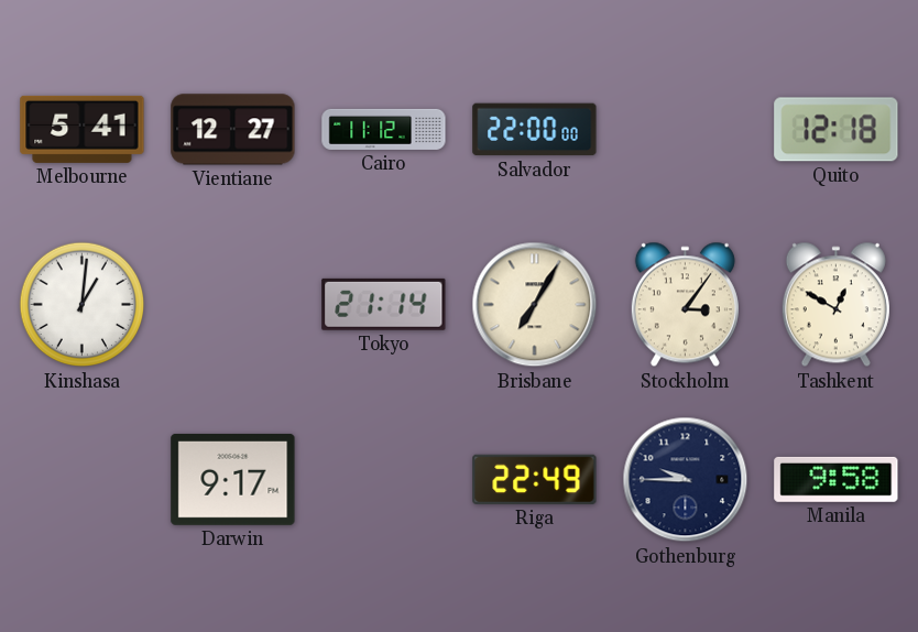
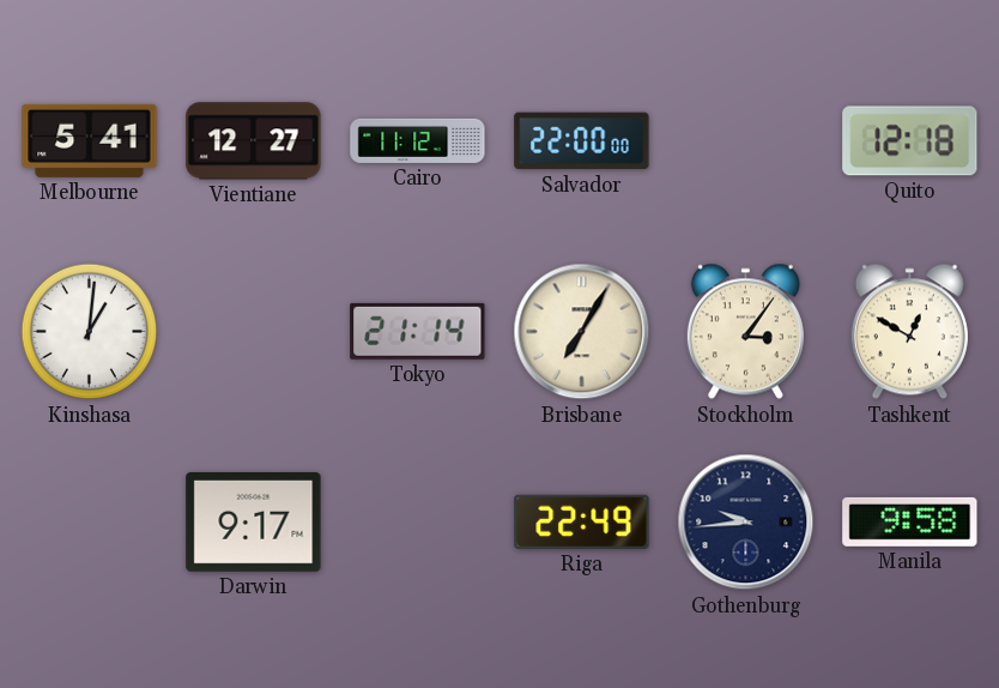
Gothenburg: 9:45 -> 9:44
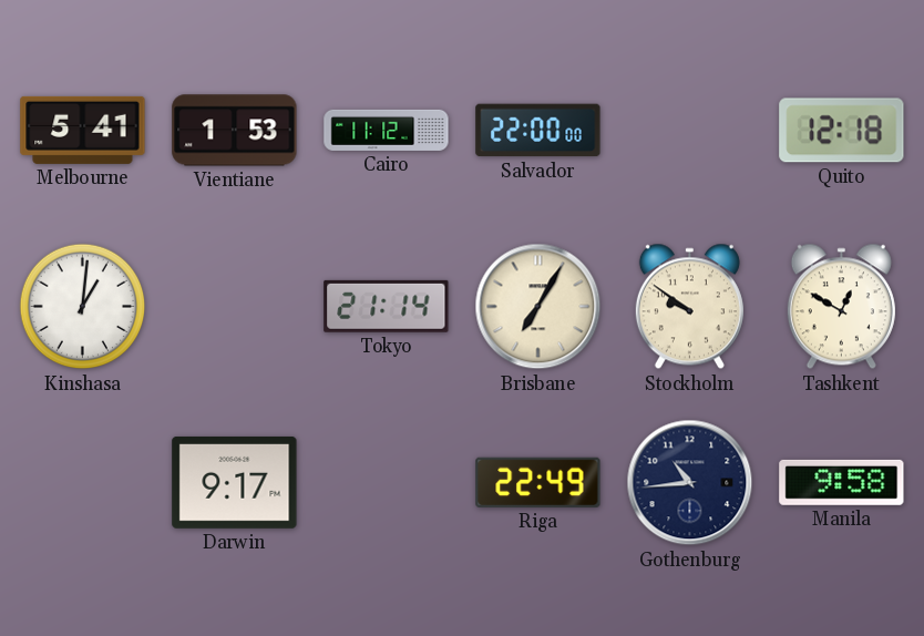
Vientiane: 12:27 -> 1:53
Stockholm: 3:06 -> 9:51
Gothenburg: 9:44 -> 10:44
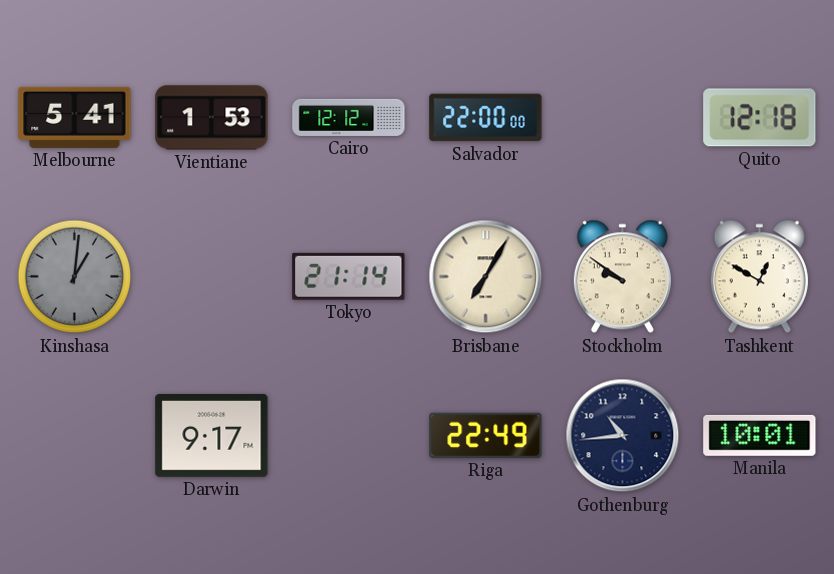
Cairo: 11:12 -> 12:12
Kinshasa dial: white -> grey
Manila: 9:58 -> 10:01
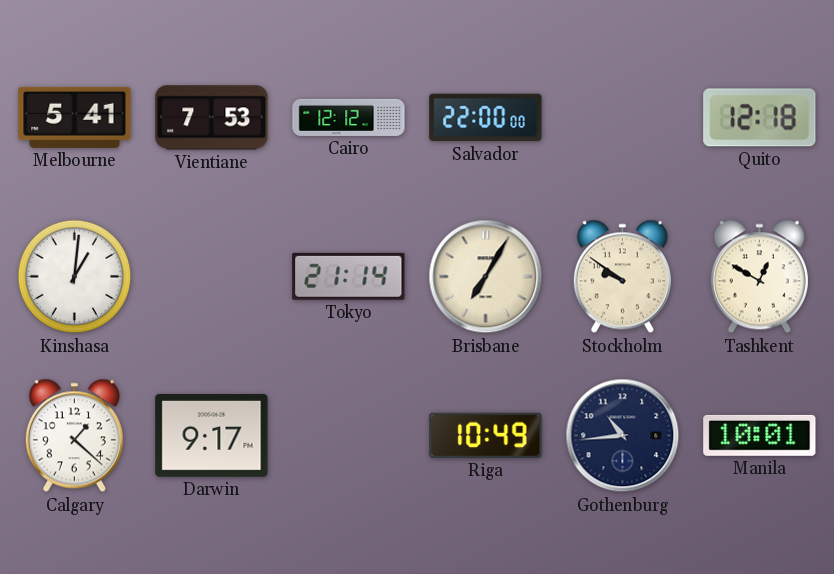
Vientiane: 1:53 -> 7:53
Kinshasa dial: grey -> white
Calgary: none -> 1:22
Riga: 22:49 -> 10:49
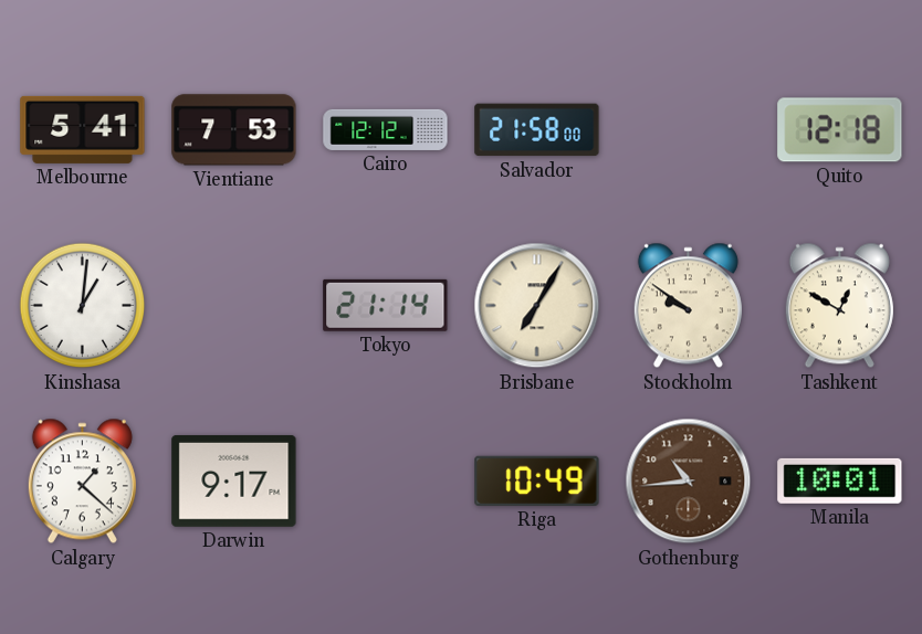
Salvador: 22:00 -> 21:58
Gothenburg dial: navy -> brown
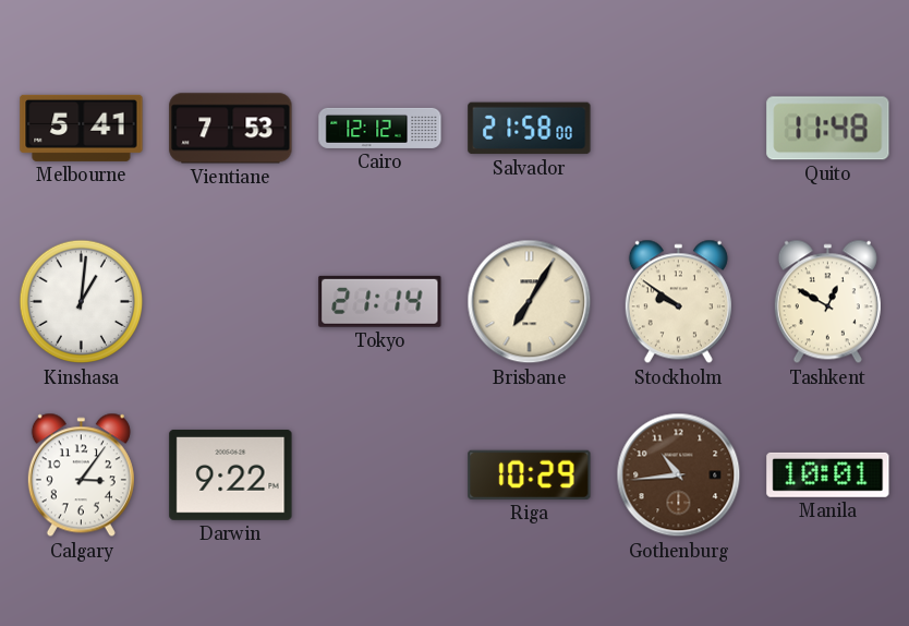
Quito: 12:18 -> 11:48
Calgary: 1:22 -> 3:06
Darwin: 9:17 -> 9:22
Riga: 10:49 -> 10:29
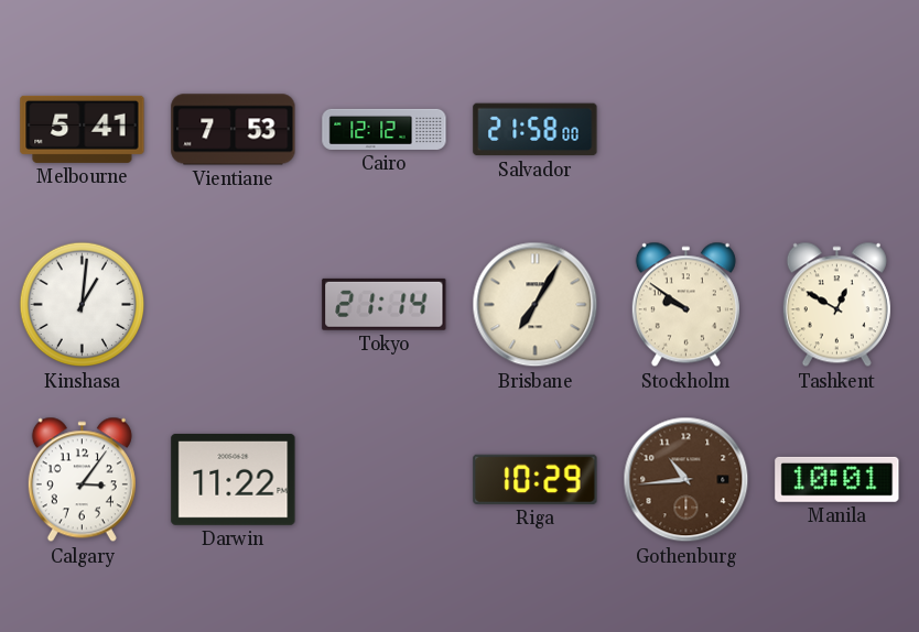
Quito: 11:48 -> none
Darwin: 9:22 -> 11:22
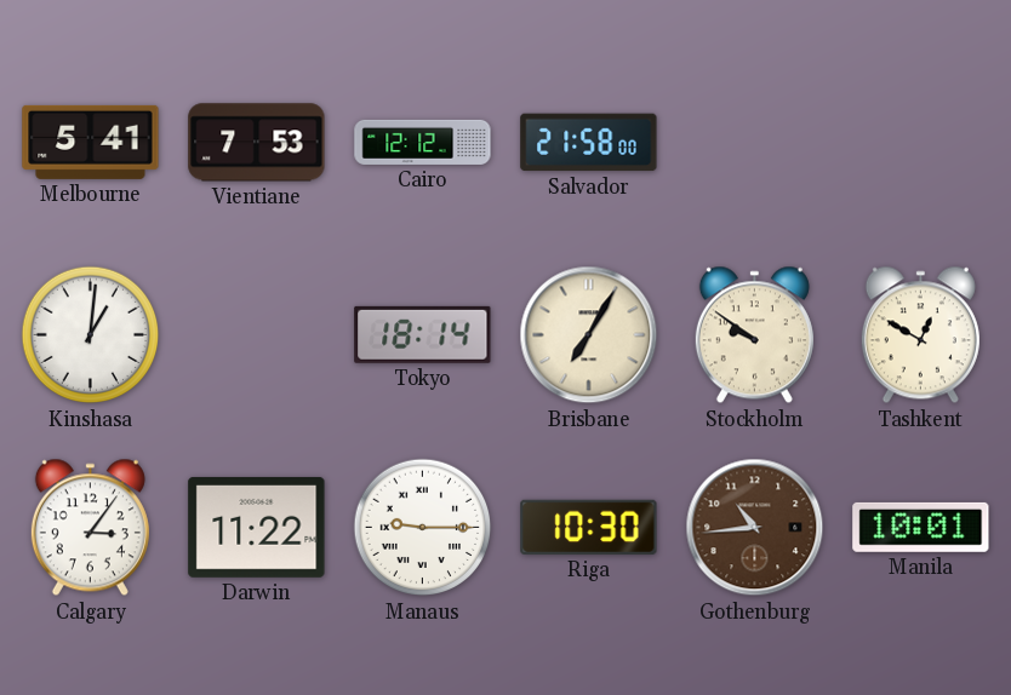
Tokyo: 21:14 -> 18:14
Manaus: none -> 9:15
Riga: 10:29 -> 10:30
